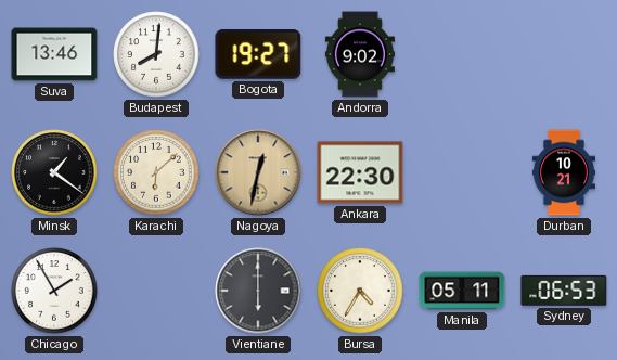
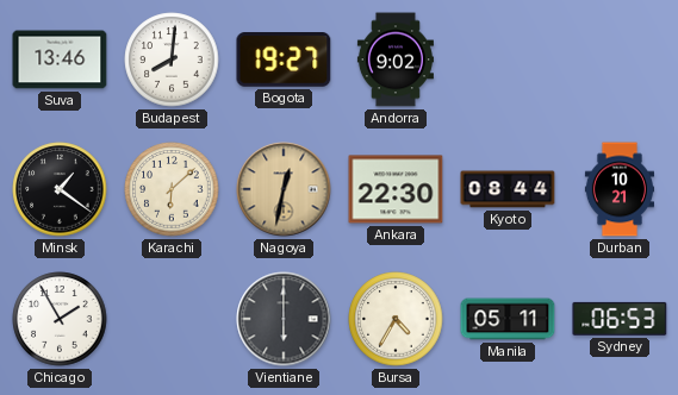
Kyoto: none -> 08:44
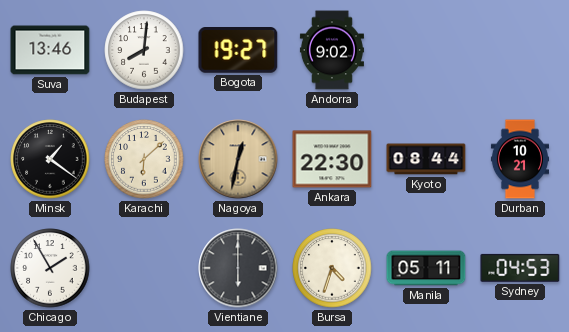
Bursa: 4:35 -> 4:33
Sydney: 06:53 -> 04:53
